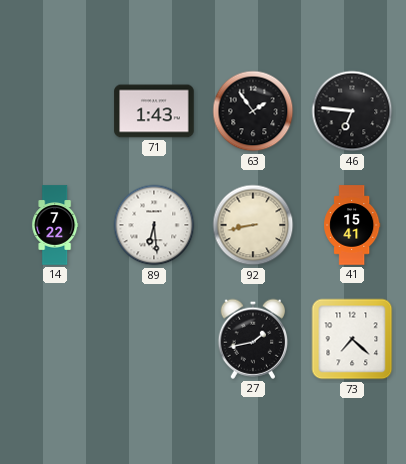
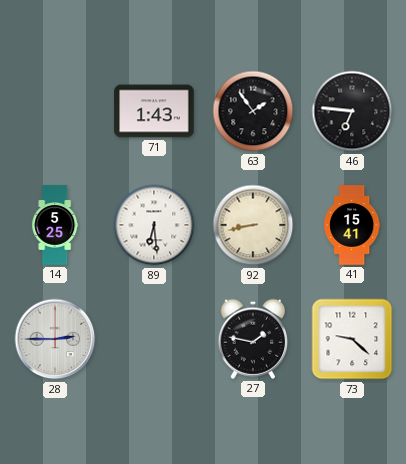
14: 7:22 -> 5:25
28: none -> 2:45
27: 1:43 -> 1:47
73: 7:22 -> 9:22
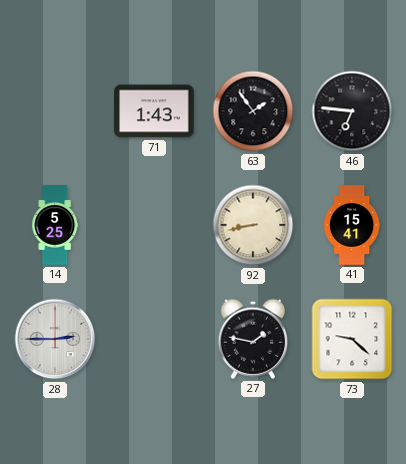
89: 6:29 -> none
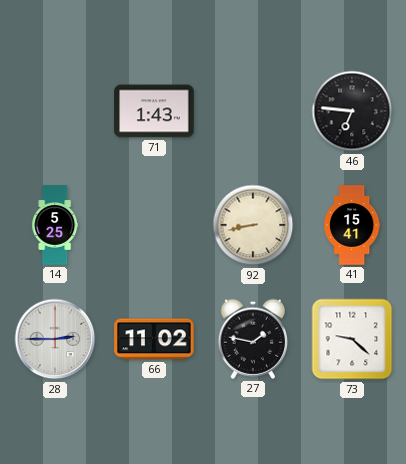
63: 1:54 -> none
66: none -> 11:02
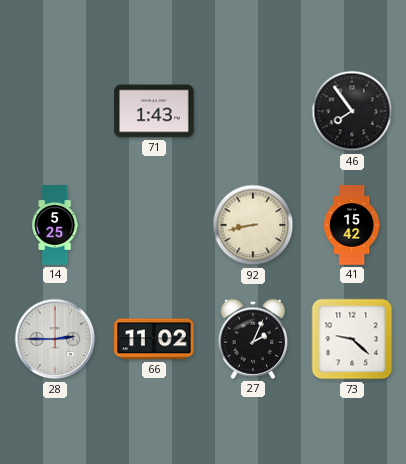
46: 6:46 -> 7:54
41: 15:41 -> 15:42
27: 1:47 -> 2:04
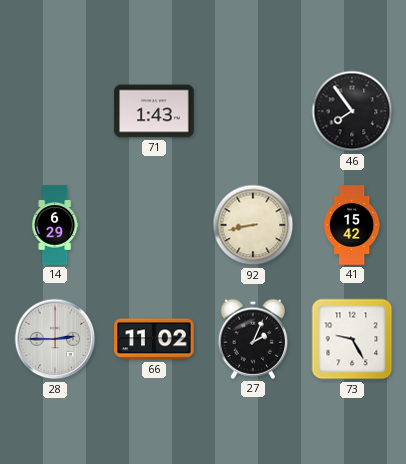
14: 5:25 -> 6:29
73: 9:22 -> 9:25
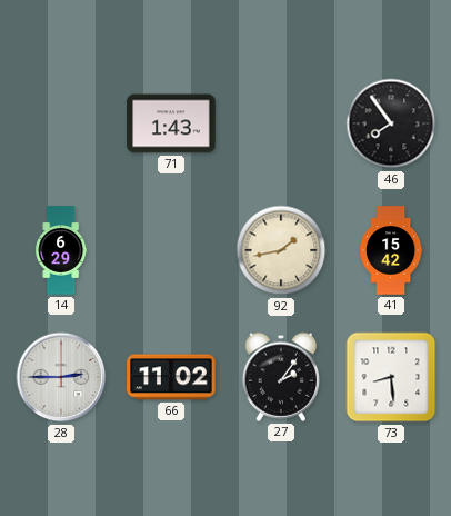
92: 8:43 -> 1:43
27: 2:04 -> 2:06
73: 9:25 -> 8:29
